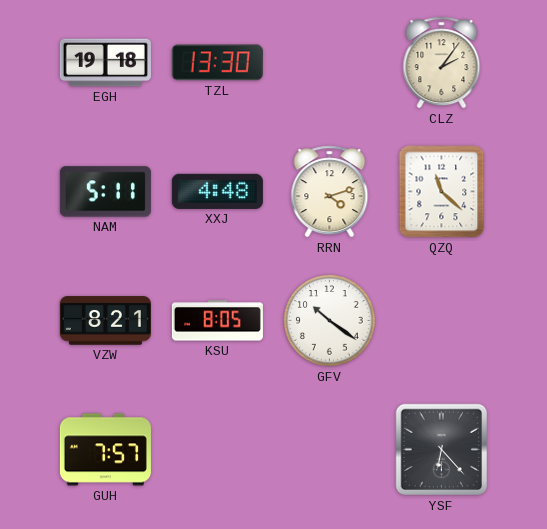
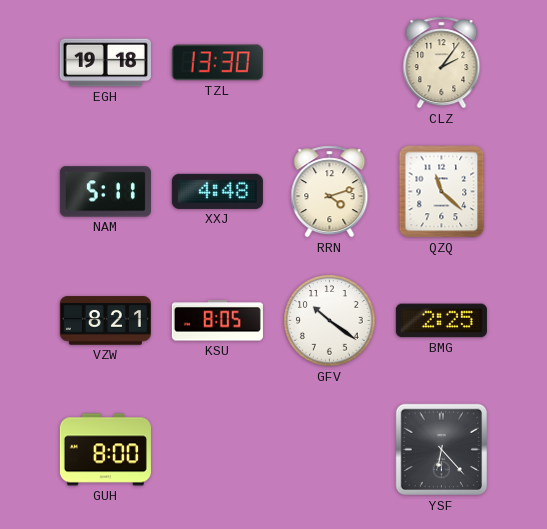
BMG: none -> 2:25
GUH: 7:57 -> 8:00
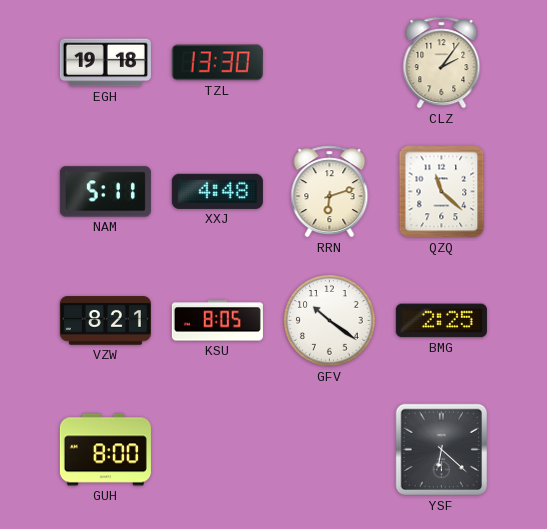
RRN: 4:12 -> 6:12
YSF: 6:23 -> 6:22
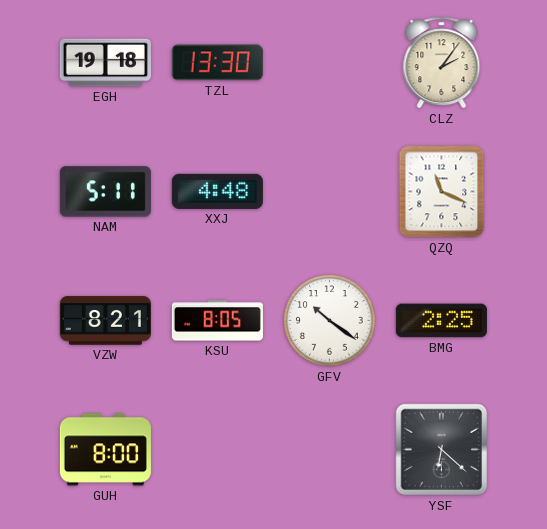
RRN: 6:12 -> none
QZQ: 11:22 -> 11:19
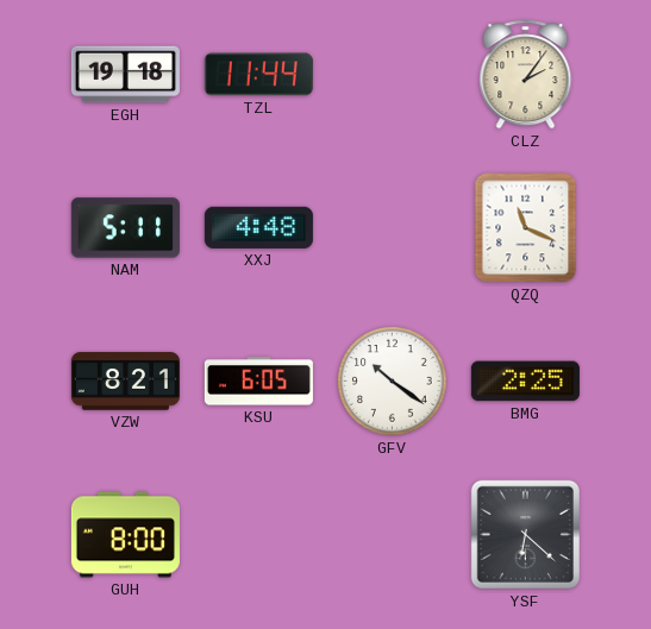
TZL: 13:30 -> 11:44
KSU: 8:05 -> 6:05
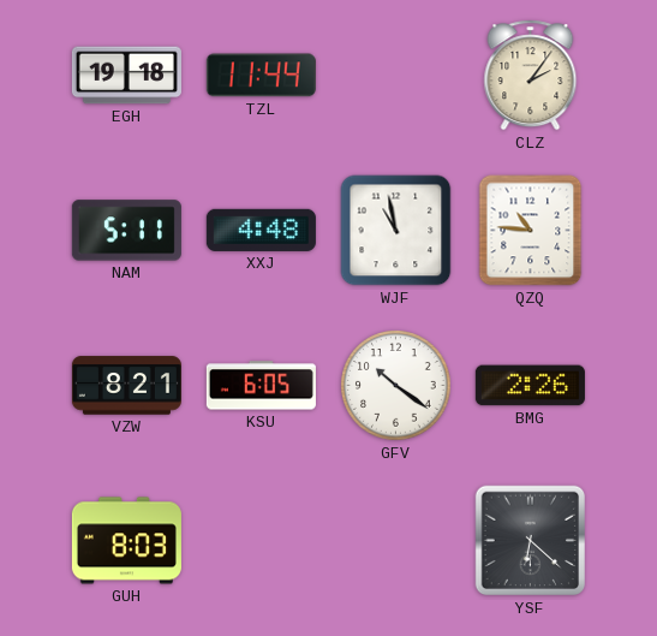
WJF: none -> 10:58
QZQ: 11:19 -> 10:46
BMG: 2:25 -> 2:26
GUH: 8:00 -> 8:03
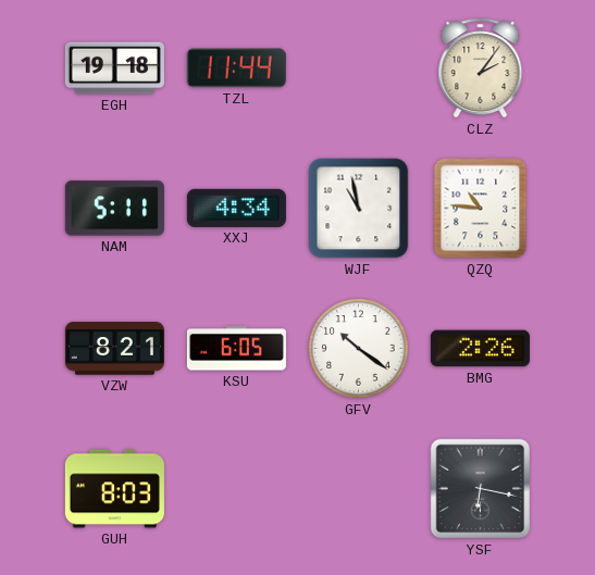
XXJ: 4:48 -> 4:34
YSF: 6:22 -> 6:17
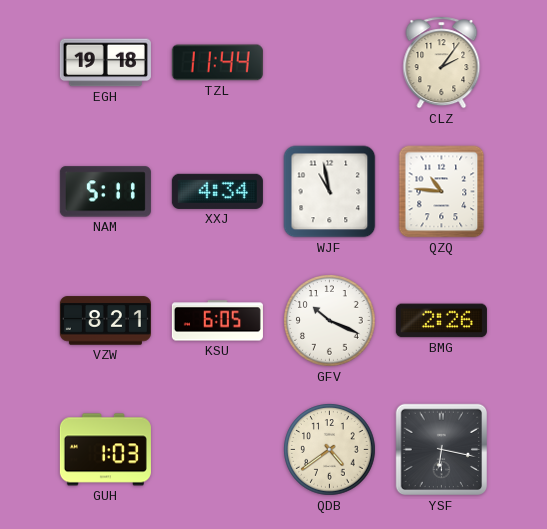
GFV: 10:21 -> 10:19
GUH: 8:03 -> 1:03
QDB: none -> 4:39
